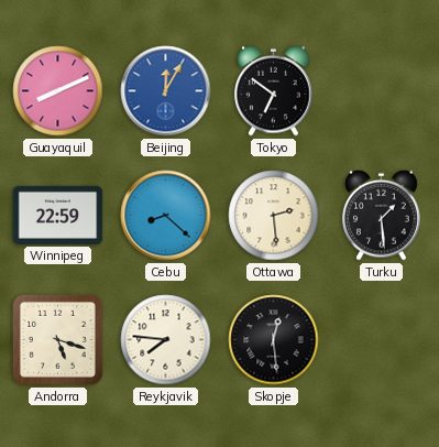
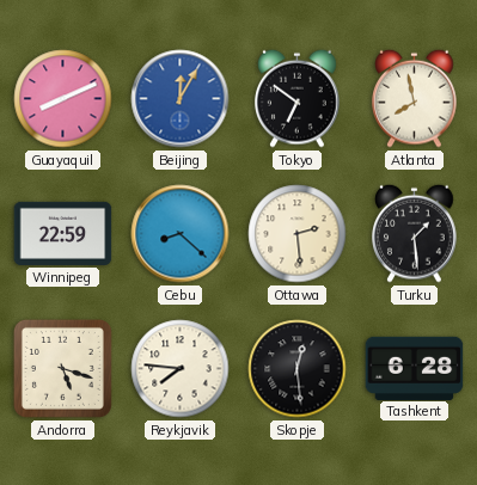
Atlanta: none -> 7:58
Tashkent: none -> 6:28
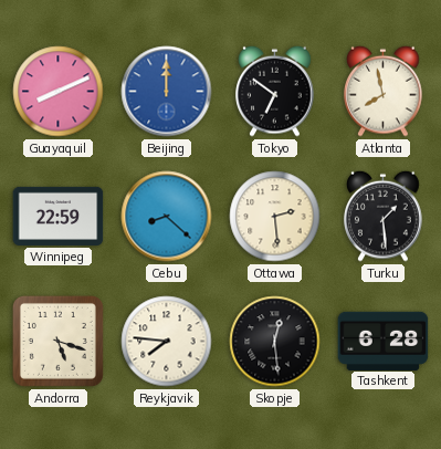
Beijing: 12:05 -> 12:00
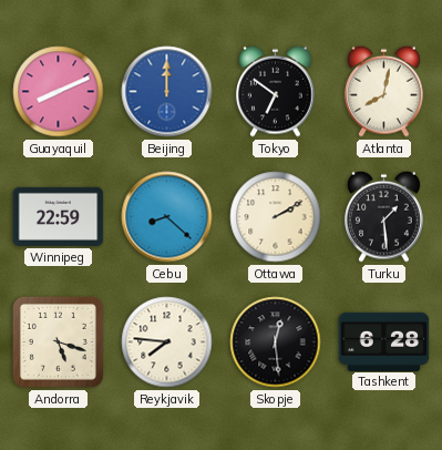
Atlanta: 7:58 -> 8:02
Ottawa: 2:29 -> 2:10
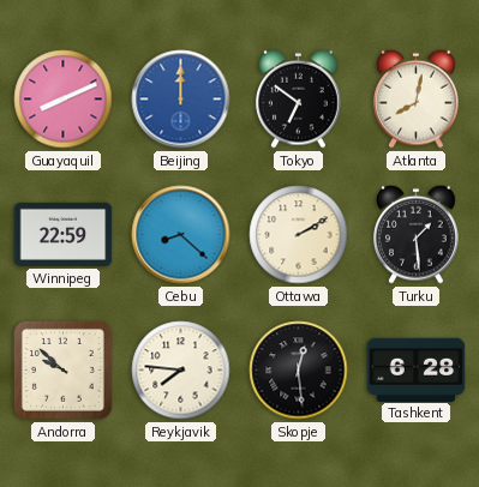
Andorra: 5:18 -> 9:52
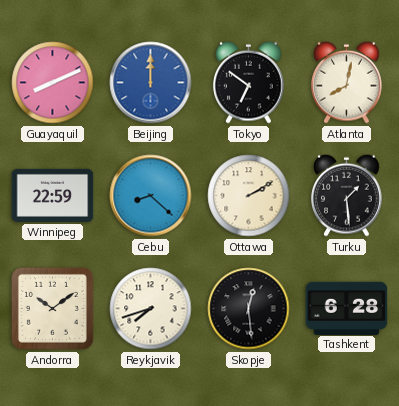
Andorra: 9:52 -> 10:09
Reykjavik: 7:46 -> 7:42
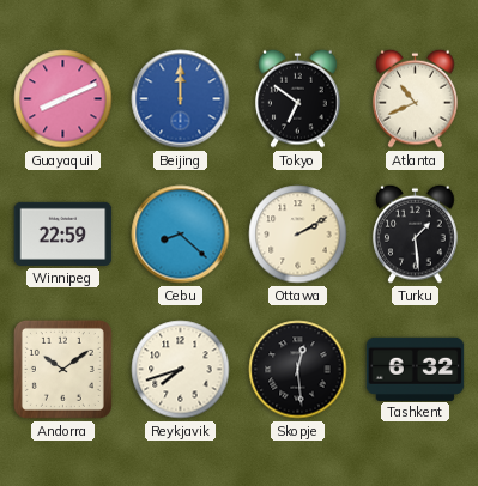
Atlanta: 8:02 -> 10:41
Tashkent: 6:28 -> 6:32
